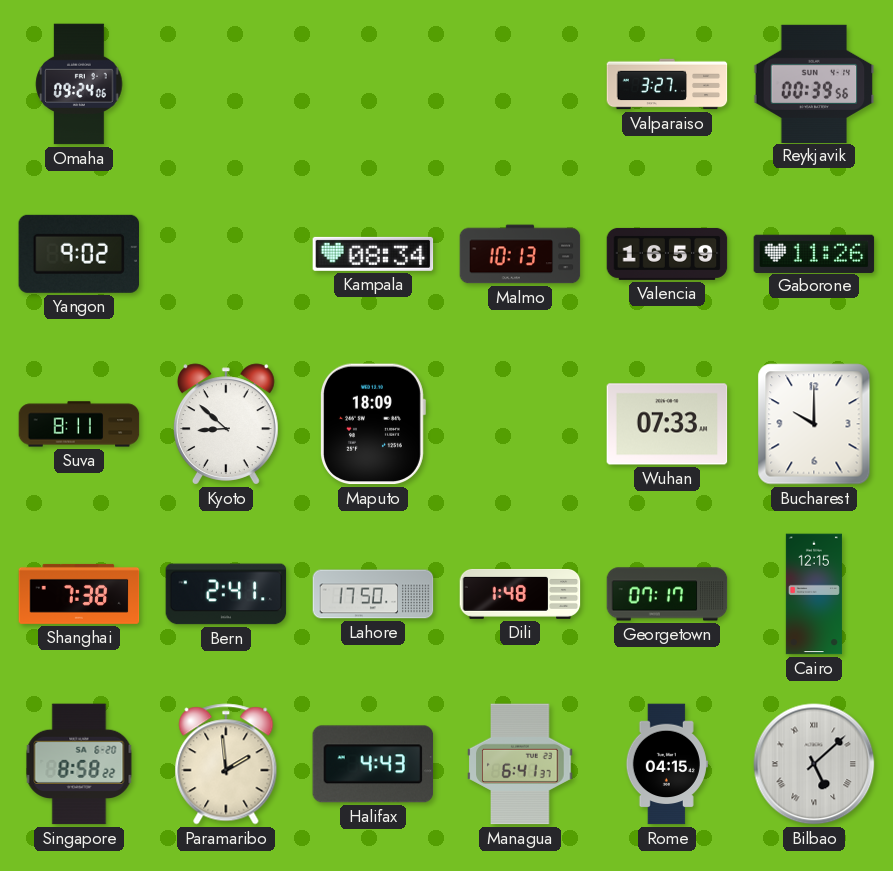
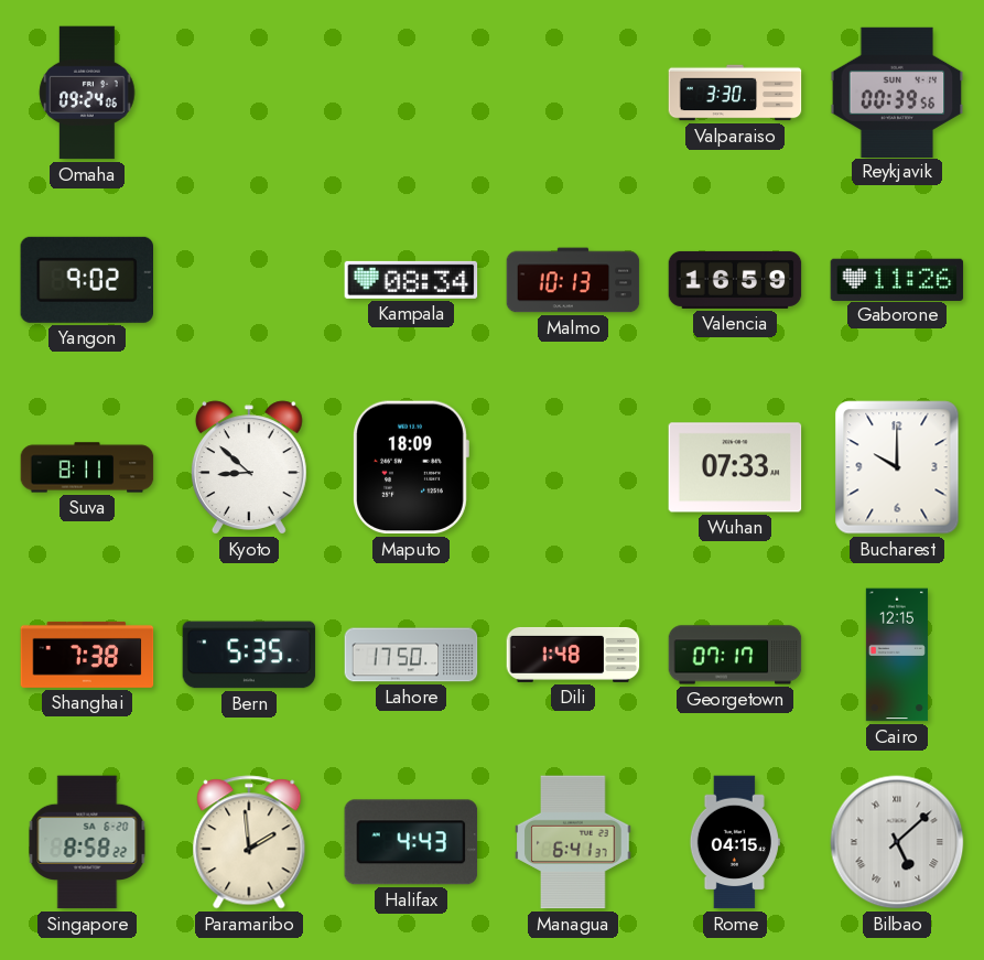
Valparaiso: 3:27 -> 3:30
Bern: 2:41 -> 5:35
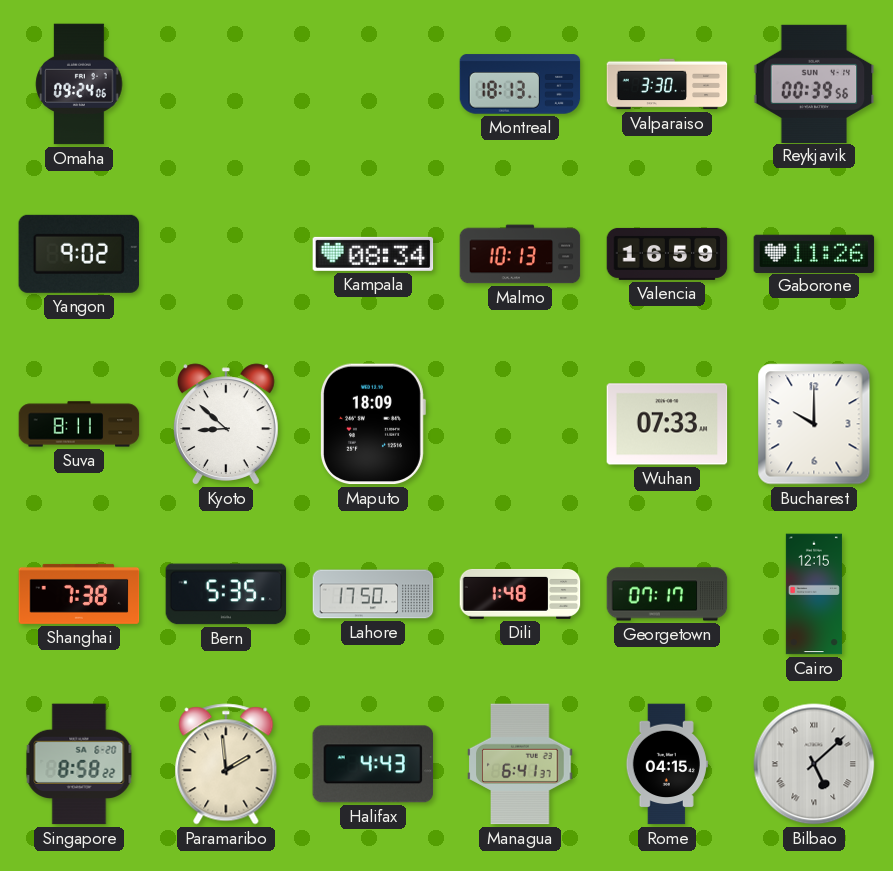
Montreal: none -> 18:13
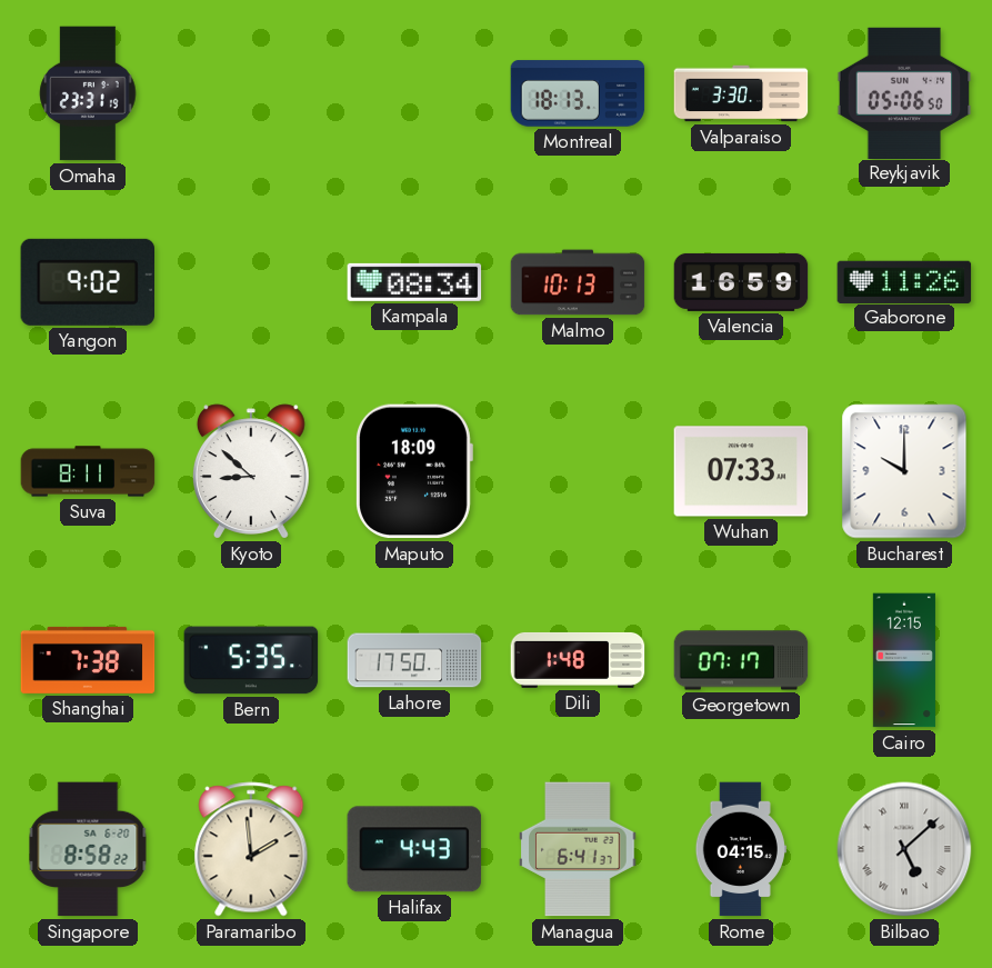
Omaha: 09:24 -> 23:31
Reykjavik: 00:39 -> 05:06
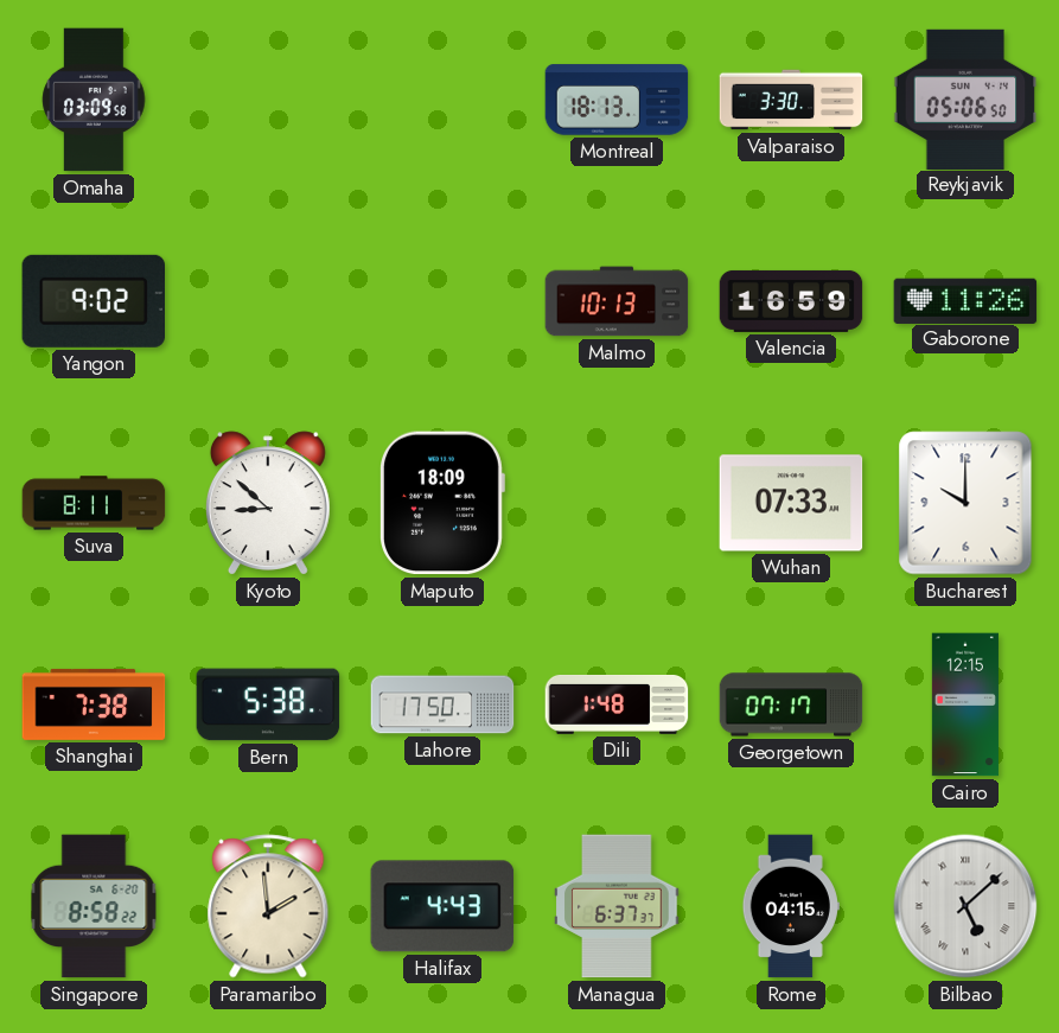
Omaha: 23:31 -> 03:09
Kampala: 08:34 -> none
Bern: 5:35 -> 5:38
Managua: 6:41 -> 6:37
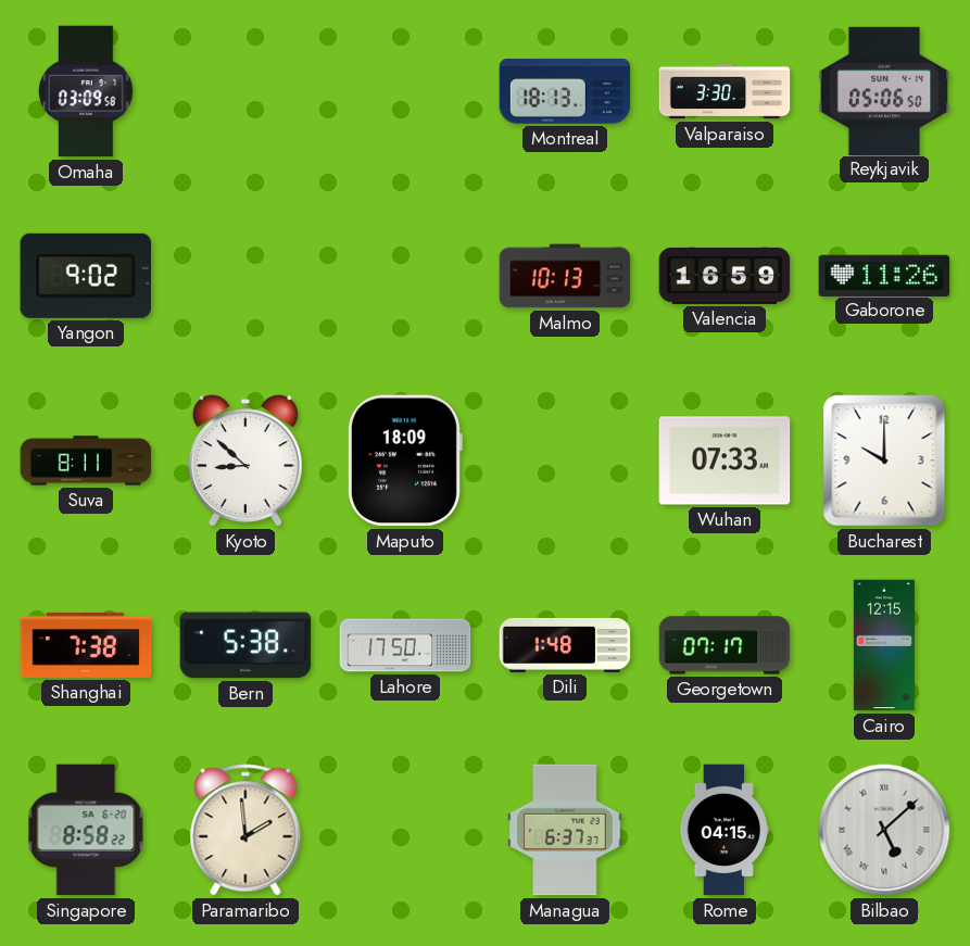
Halifax: 4:43 -> none
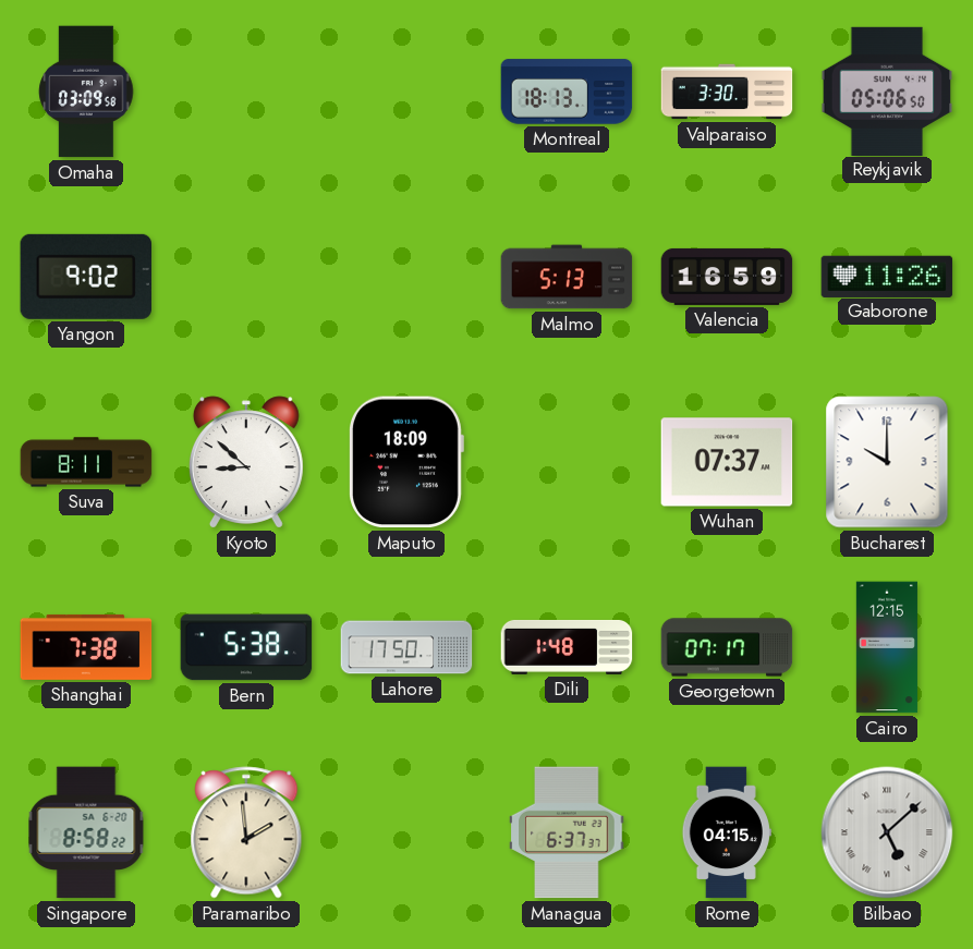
Malmo: 10:13 -> 5:13
Wuhan: 07:33 -> 07:37
